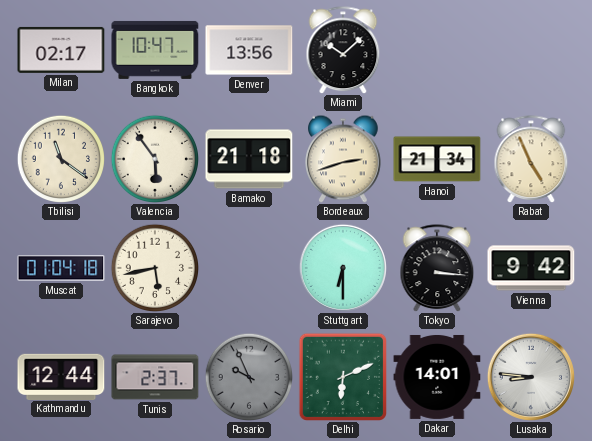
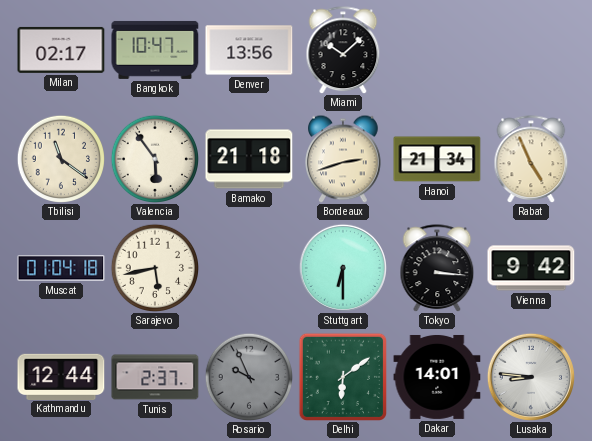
Delhi: 6:11 -> 6:09
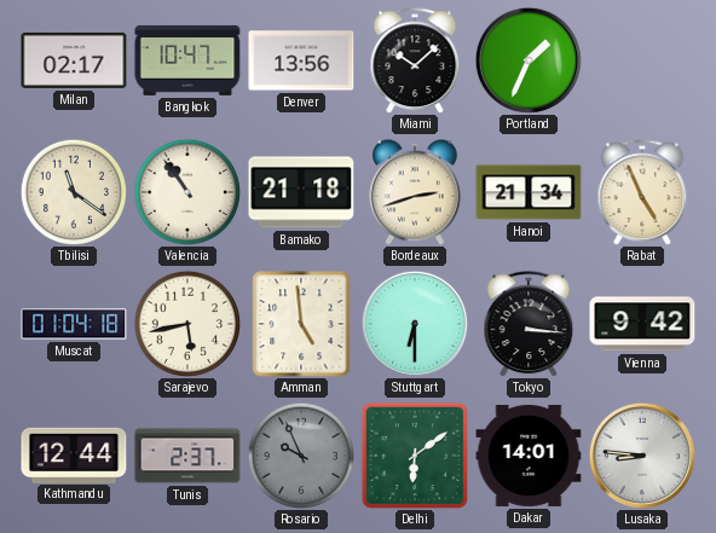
Portland: none -> 1:34
Valencia: 5:54 -> 10:54
Amman: none -> 4:59
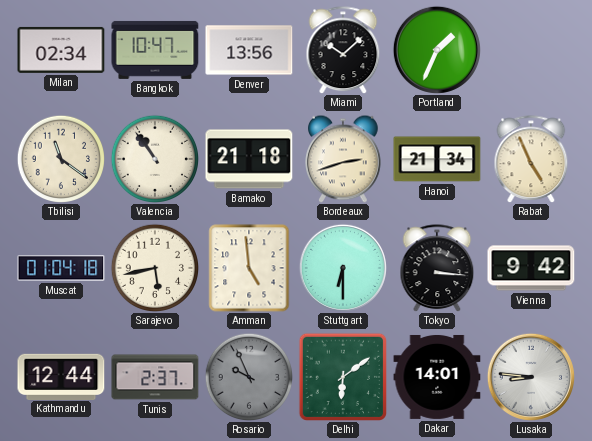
Milan: 02:17 -> 02:34
